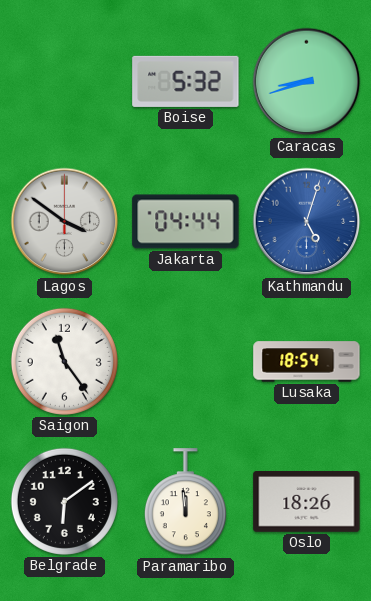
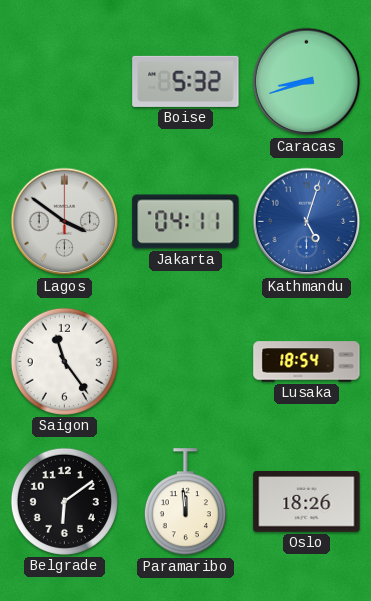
Jakarta: 04:44 -> 04:11
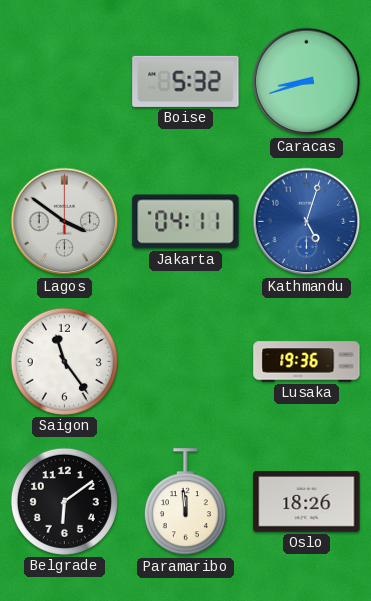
Lusaka: 18:54 -> 19:36
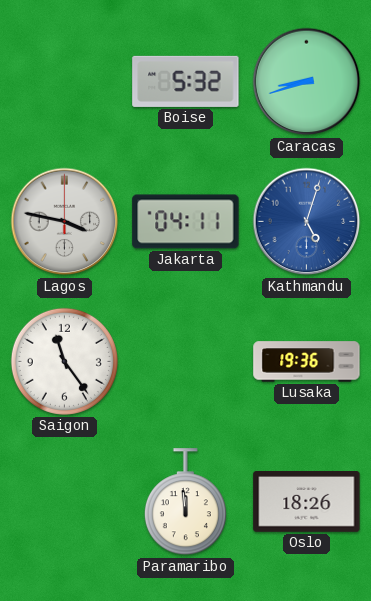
Lagos: 3:51 -> 3:47
Belgrade: 6:09 -> none
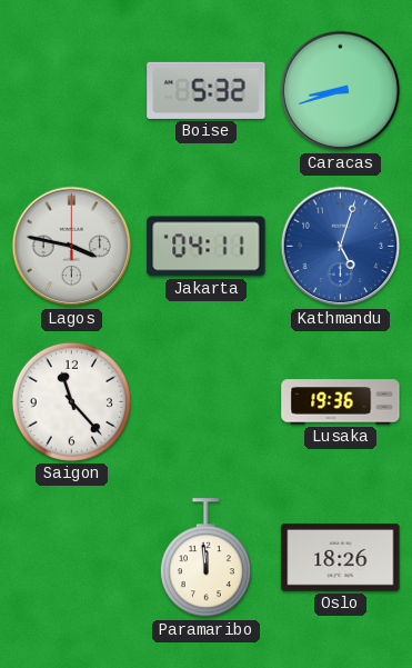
Saigon: 11:24 -> 11:23
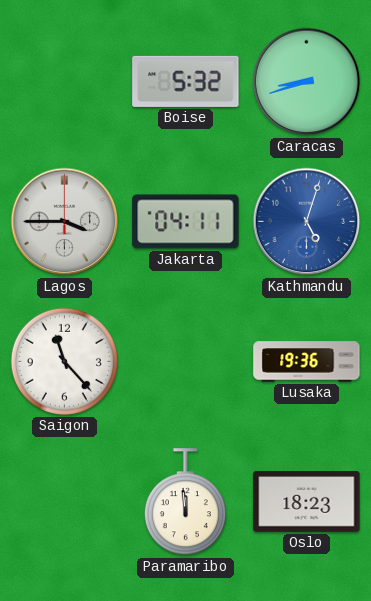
Lagos: 3:47 -> 3:45
Oslo: 18:26 -> 18:23
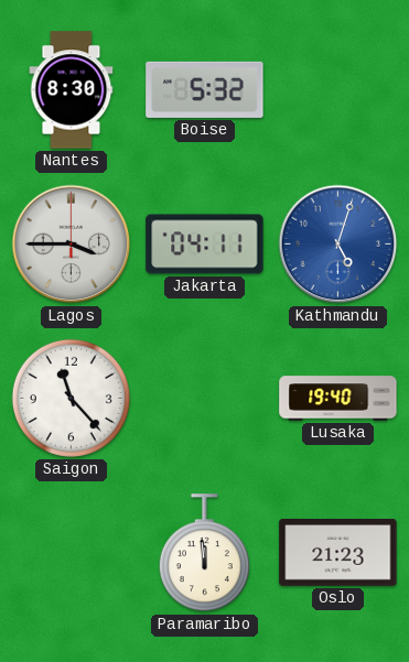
Nantes: none -> 8:30
Caracas: 8:42 -> none
Lusaka: 19:36 -> 19:40
Oslo: 18:23 -> 21:23
